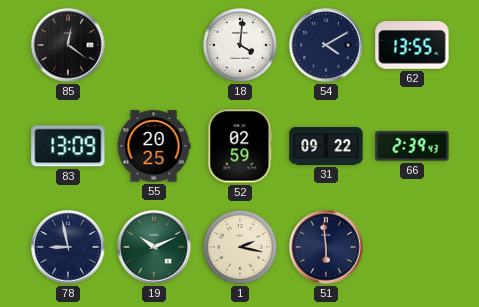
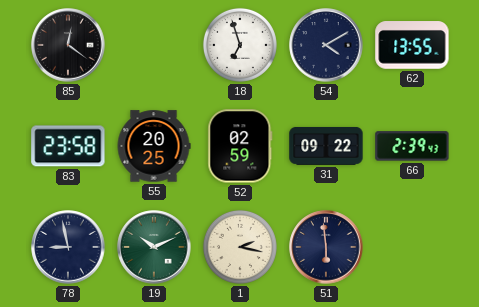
18: 4:01 -> 6:57
83: 13:09 -> 23:58
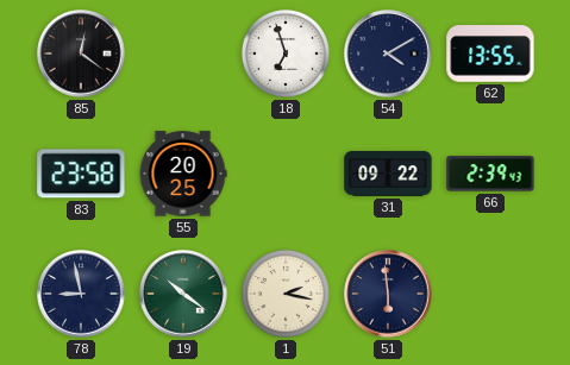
52: 02:59 -> none
19: 10:11 -> 10:21
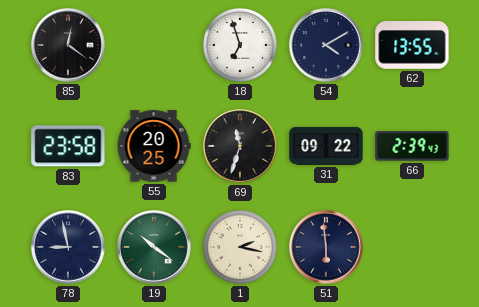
69: none -> 11:33
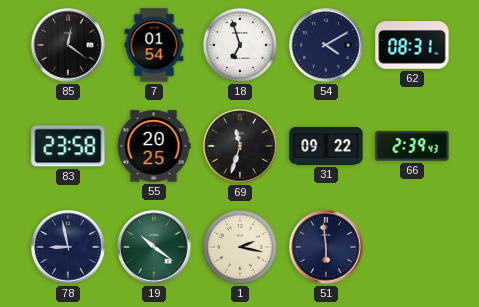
7: none -> 01:54
62: 13:55 -> 08:31
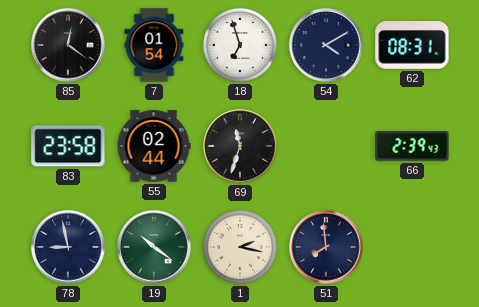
55: 20:25 -> 02:44
31: 09:22 -> none
51: 5:59 -> 7:59
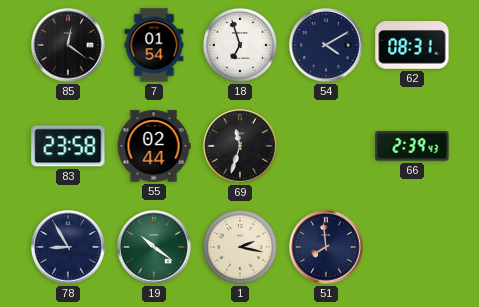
78: 8:58 -> 8:55
